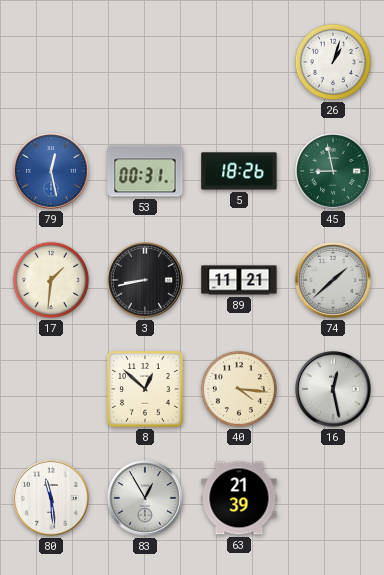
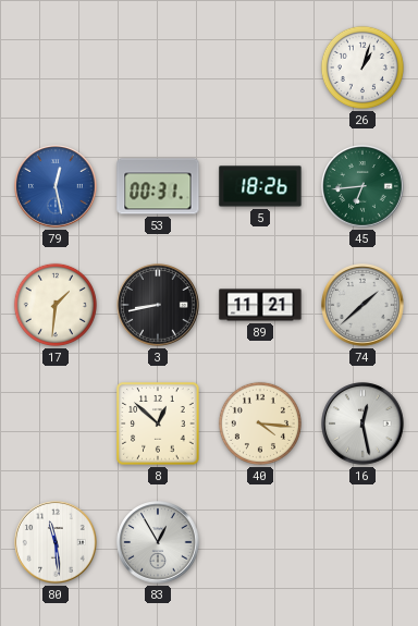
45: 8:58 -> 6:44
63: 21:39 -> none
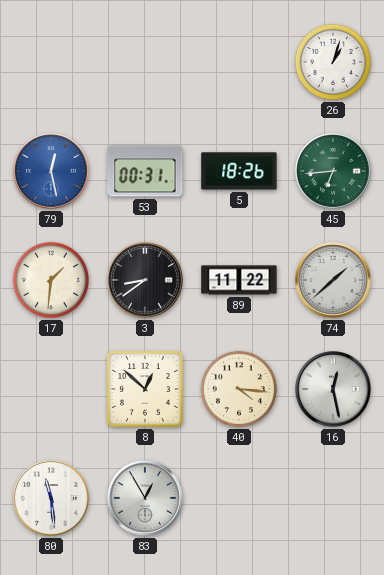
3: 8:43 -> 8:39
89: 11:21 -> 11:22
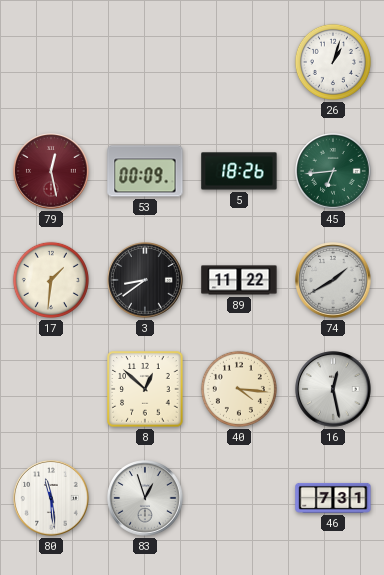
79 dial: blue -> burgundy
53: 00:31 -> 00:09
74: 1:38 -> 1:40
83: 12:55 -> 12:57
46: none -> 7:31
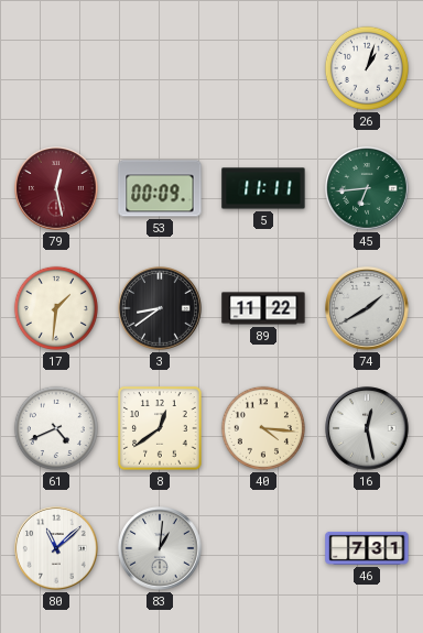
5: 18:26 -> 11:11
61: none -> 4:41
8: 12:52 -> 12:39
80: 11:29 -> 11:08
83: 12:57 -> 1:01
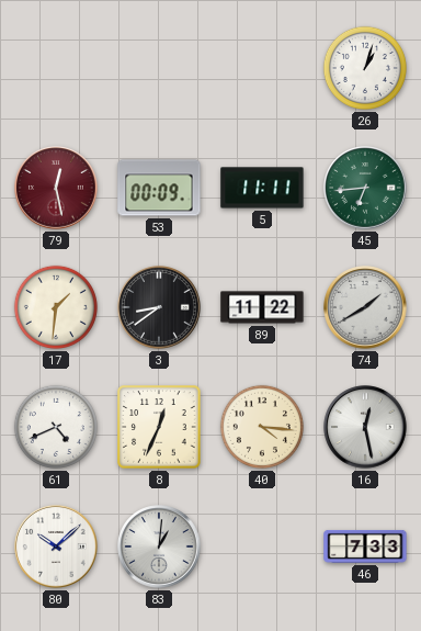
8: 12:39 -> 12:34
80: 11:08 -> 10:08
46: 7:31 -> 7:33
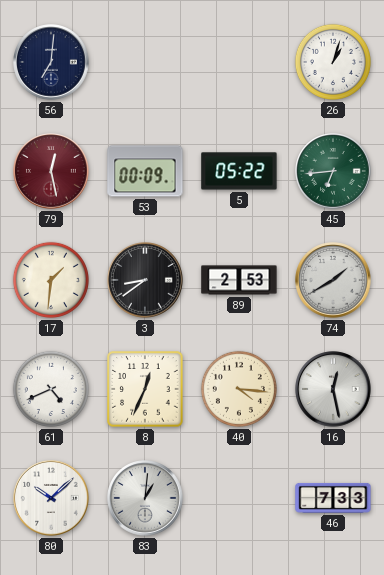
56: none -> 7:01
5: 11:11 -> 05:22
89: 11:22 -> 2:53
